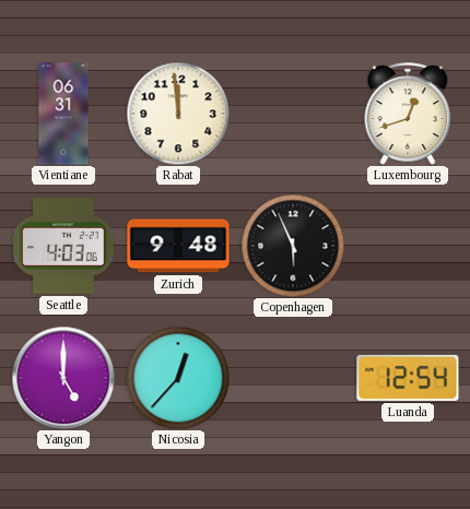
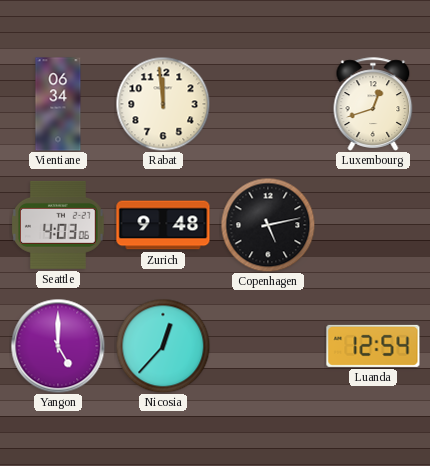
Vientiane: 06:31 -> 06:34
Copenhagen: 5:56 -> 5:13
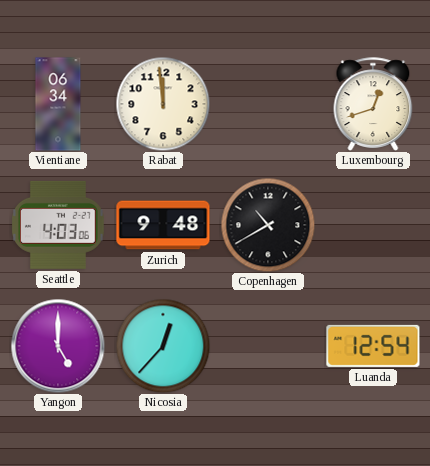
Copenhagen: 5:13 -> 10:40
